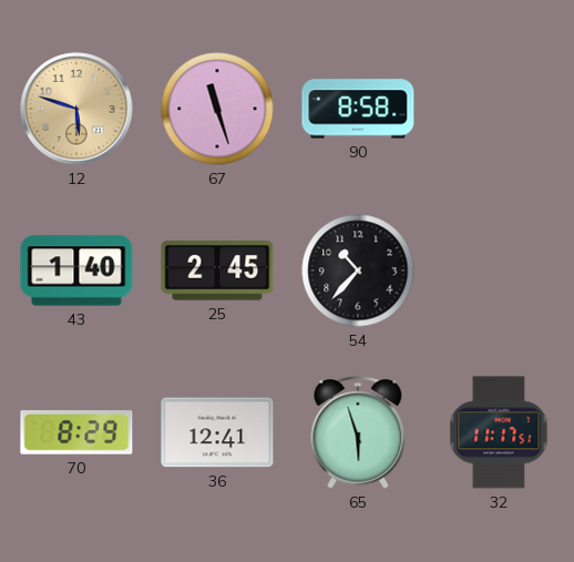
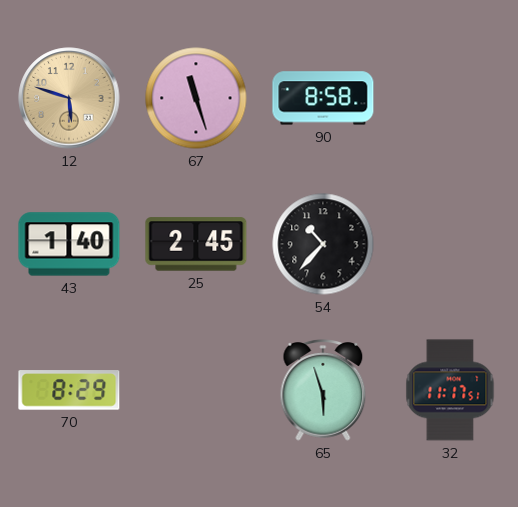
36: 12:41 -> none
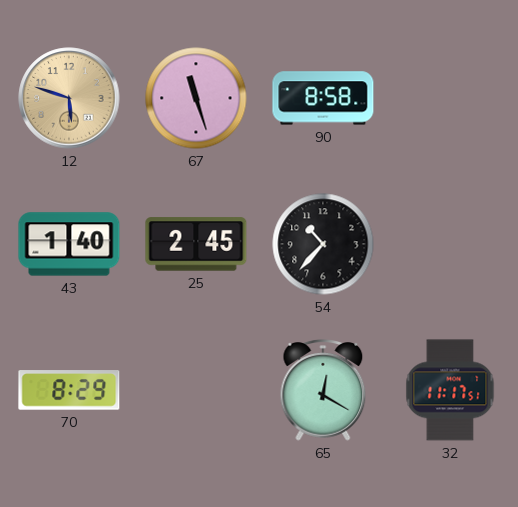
65: 5:57 -> 12:20
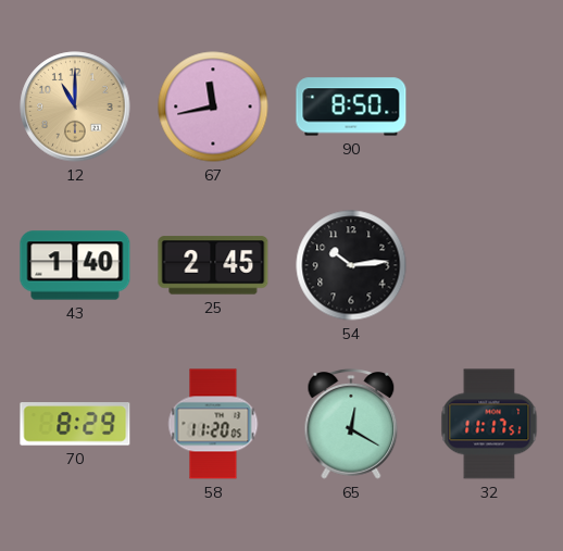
12: 5:48 -> 11:00
67: 11:27 -> 11:43
90: 8:58 -> 8:50
54: 10:37 -> 10:14
58: none -> 11:20
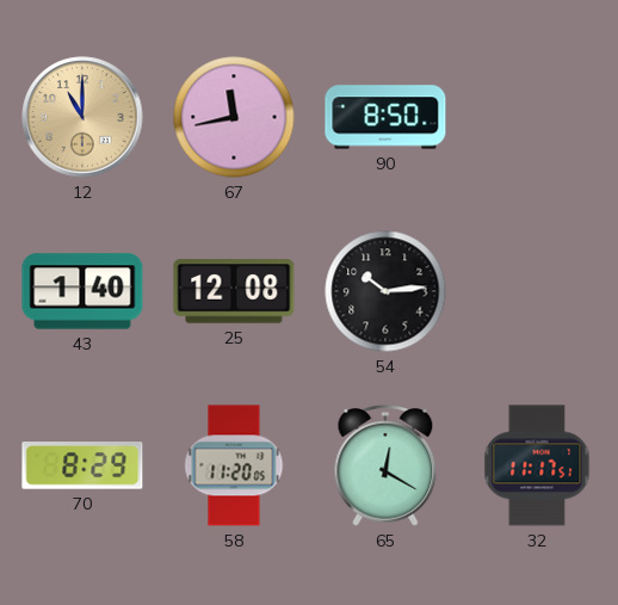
25: 2:45 -> 12:08
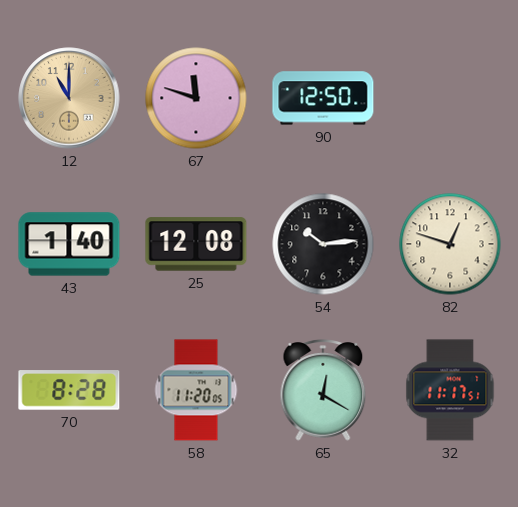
67: 11:43 -> 11:48
90: 8:50 -> 12:50
82: none -> 12:48
70: 8:29 -> 8:28
